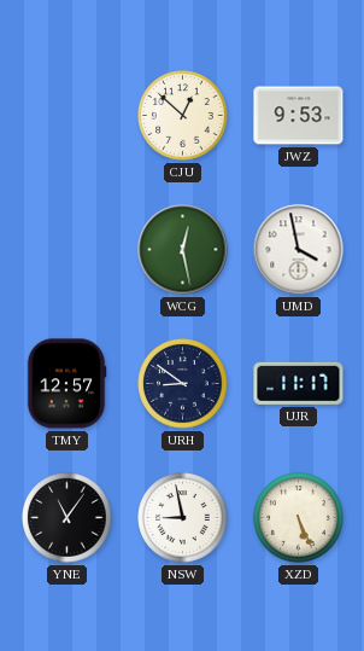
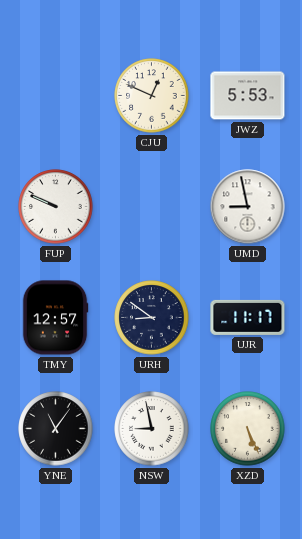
CJU: 12:52 -> 12:49
JWZ: 9:53 -> 5:53
FUP: none -> 9:49
WCG: 12:28 -> none
UMD: 3:58 -> 8:58
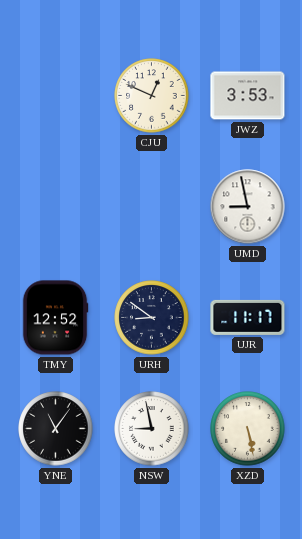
JWZ: 5:53 -> 3:53
FUP: 9:49 -> none
TMY: 12:57 -> 12:52
XZD: 5:26 -> 5:28
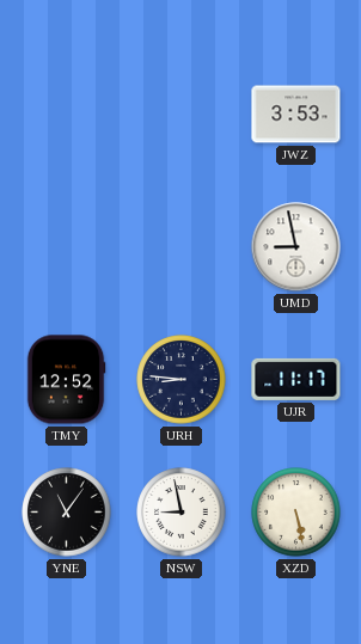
CJU: 12:49 -> none
URH: 8:51 -> 8:46
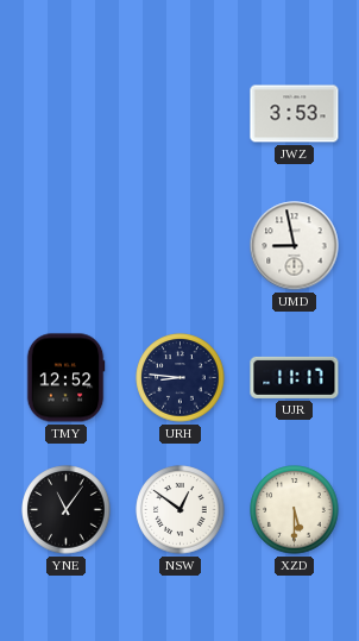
NSW: 8:58 -> 12:51
XZD: 5:28 -> 5:30
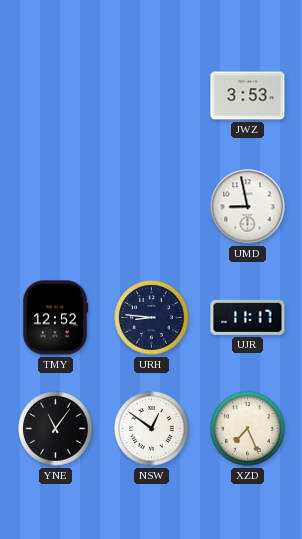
XZD: 5:30 -> 7:26
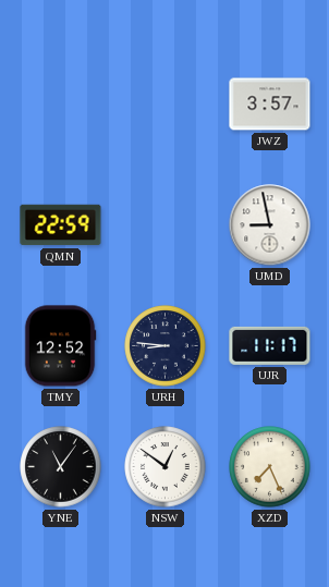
JWZ: 3:53 -> 3:57
QMN: none -> 22:59
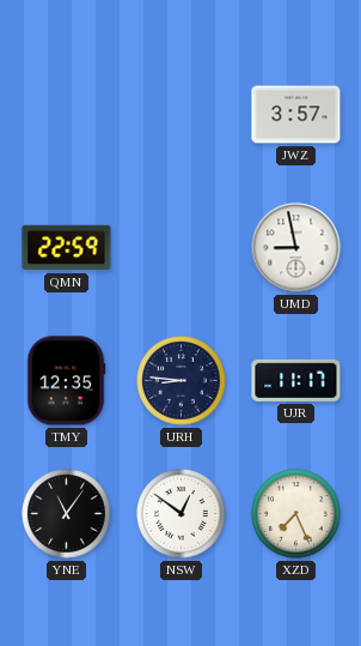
TMY: 12:52 -> 12:35
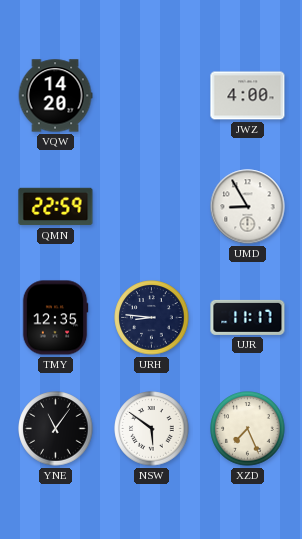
VQW: none -> 14:20
JWZ: 3:57 -> 4:00
UMD: 8:58 -> 8:55
NSW: 12:51 -> 5:51
